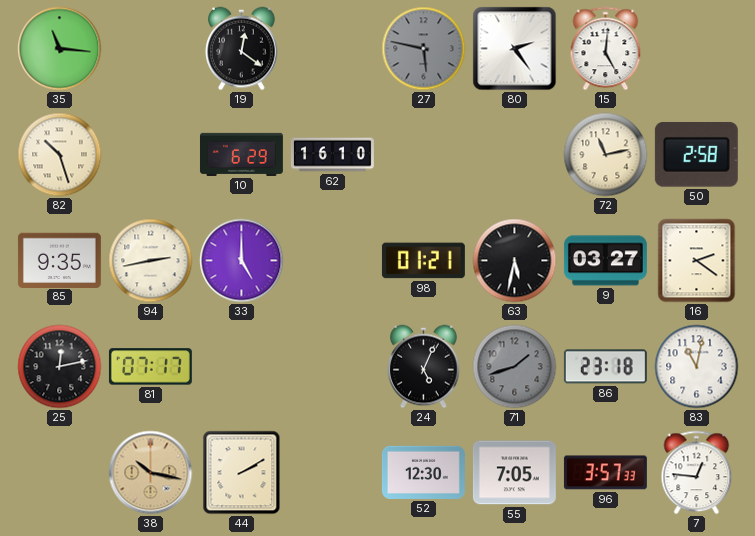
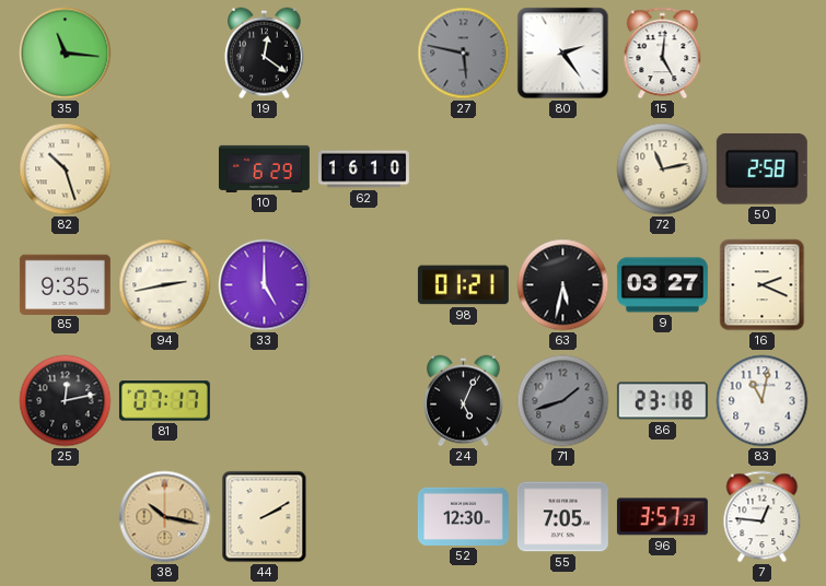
16: 2:21 -> 2:19
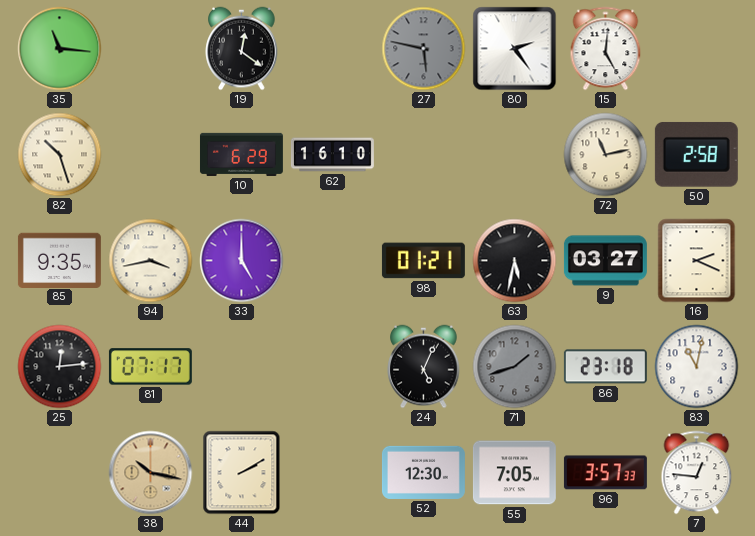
94: 2:43 -> 3:43
25: 12:13 -> 12:14
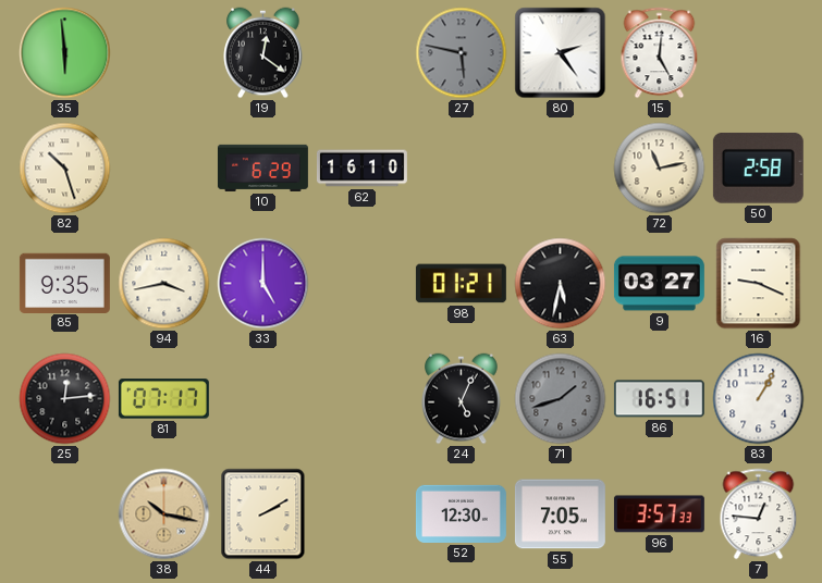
35: 11:16 -> 5:59
16: 2:19 -> 9:19
86: 23:18 -> 16:51
83: 11:02 -> 1:05
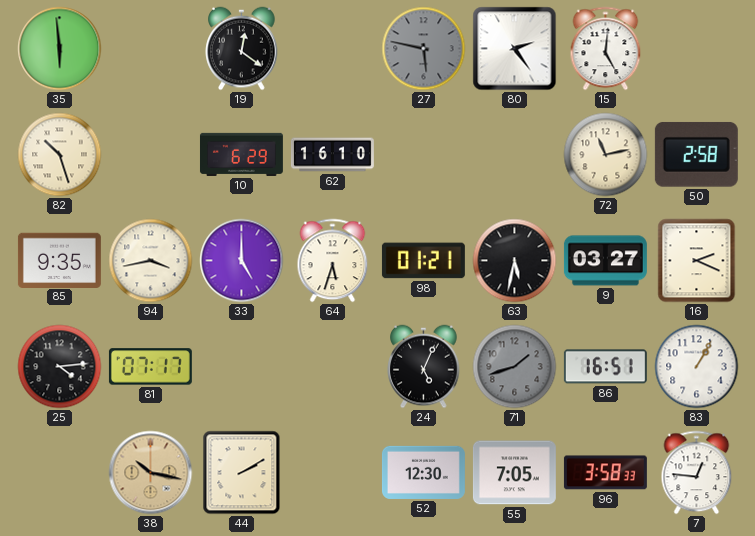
64: none -> 5:33
16: 9:19 -> 2:19
25: 12:14 -> 4:14
96: 3:57 -> 3:58
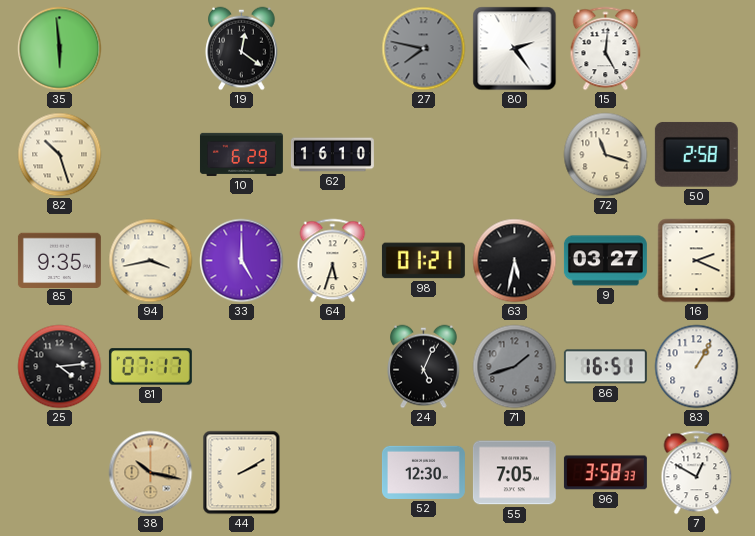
27: 5:47 -> 7:47
72: 11:13 -> 11:18
7: 12:46 -> 12:50
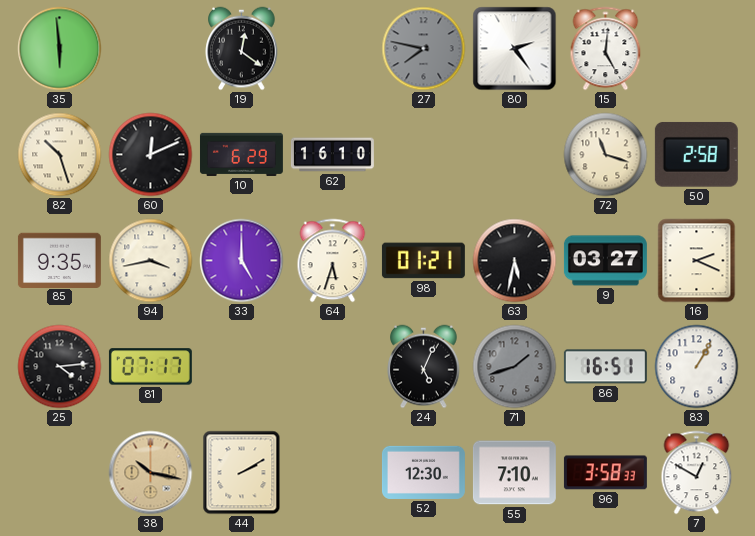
60: none -> 12:11
55: 7:05 -> 7:10
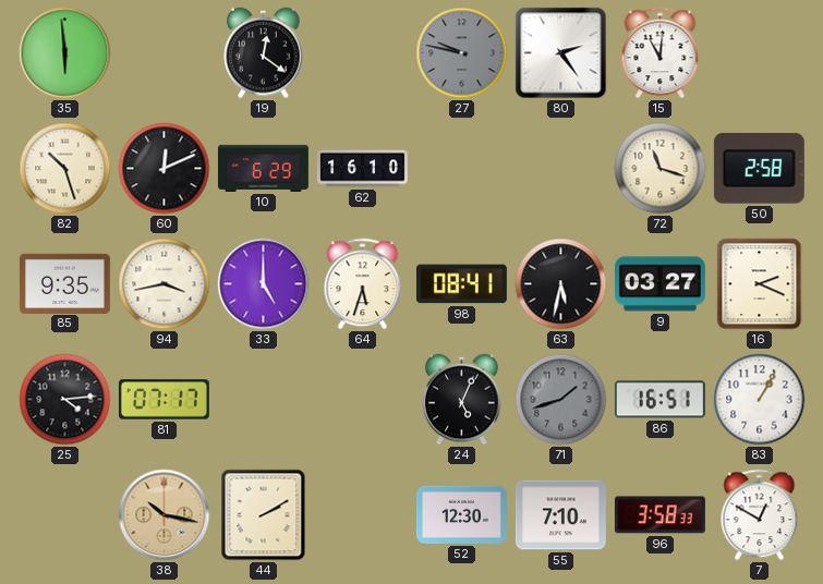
27: 7:47 -> 9:47
15: 5:01 -> 11:01
98: 01:21 -> 08:41
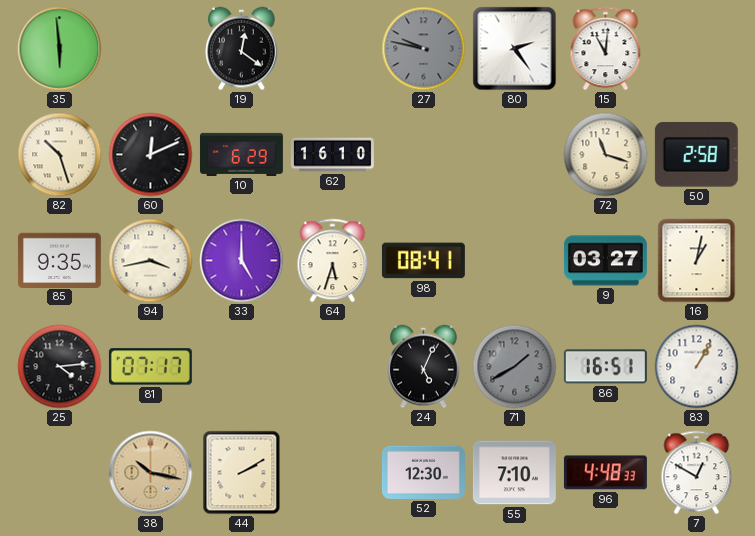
63: 5:32 -> none
16: 2:19 -> 1:02
71: 1:42 -> 1:40
96: 3:58 -> 4:48
